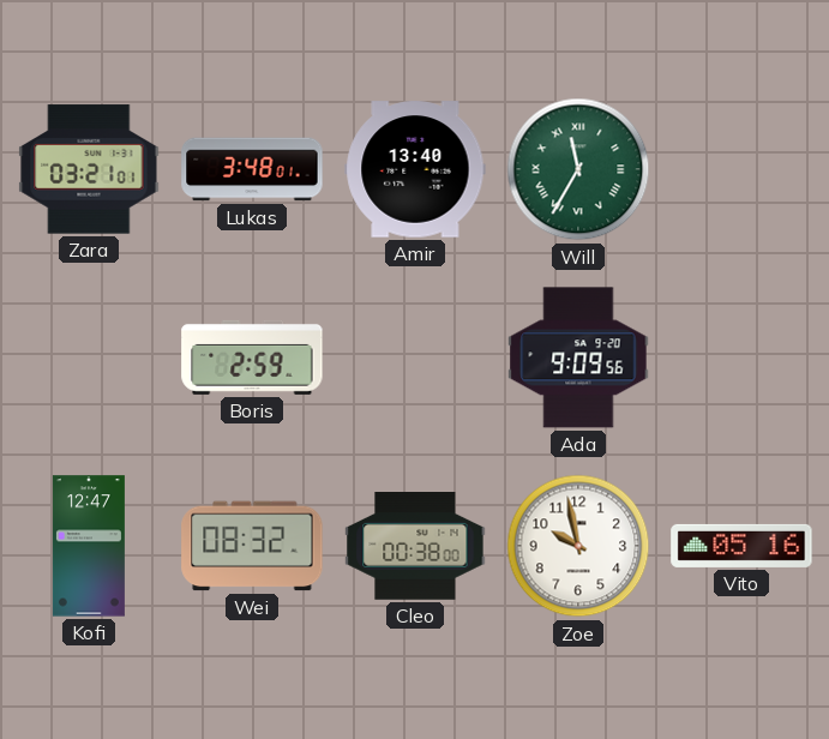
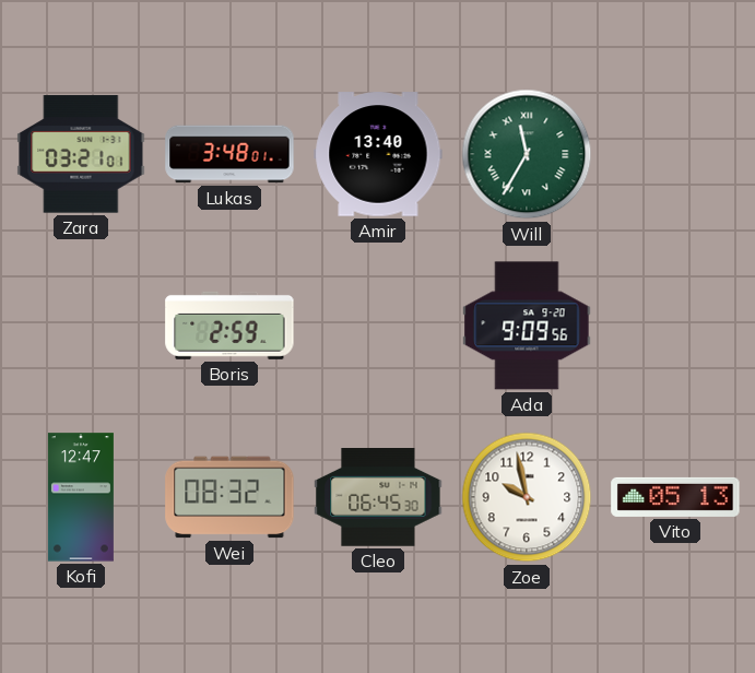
Cleo: 00:38 -> 06:45
Vito: 05:16 -> 05:13
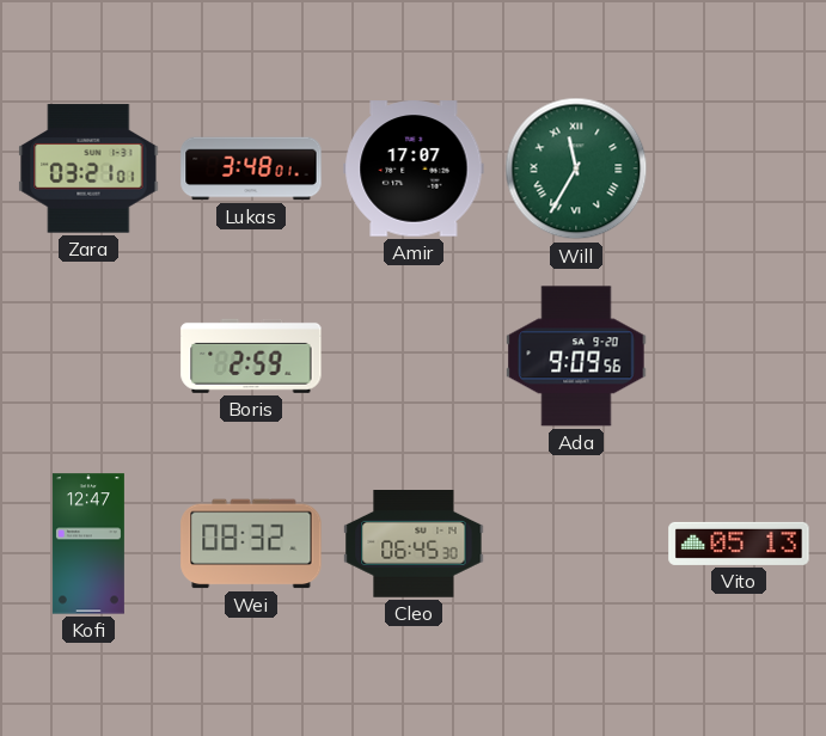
Amir: 13:40 -> 17:07
Zoe: 9:58 -> none
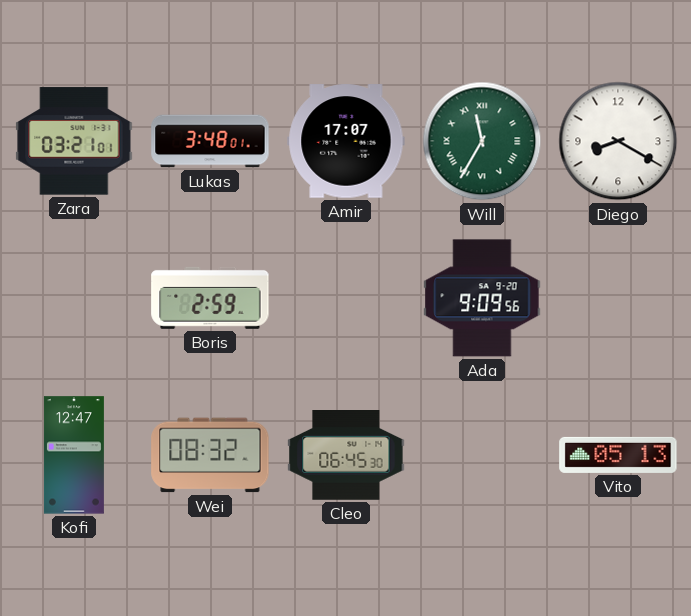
Diego: none -> 8:20
